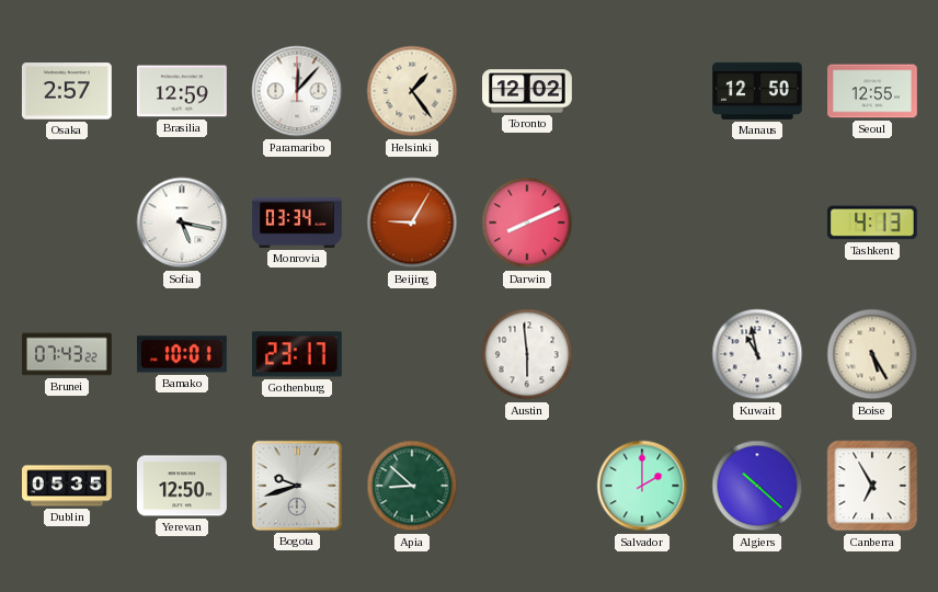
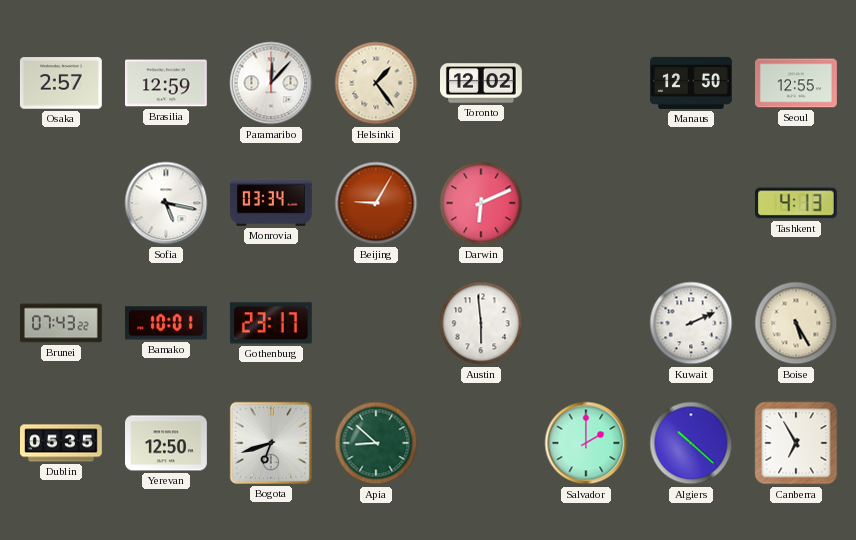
Darwin: 8:11 -> 6:11
Kuwait: 10:58 -> 2:11
Bogota: 9:42 -> 6:42
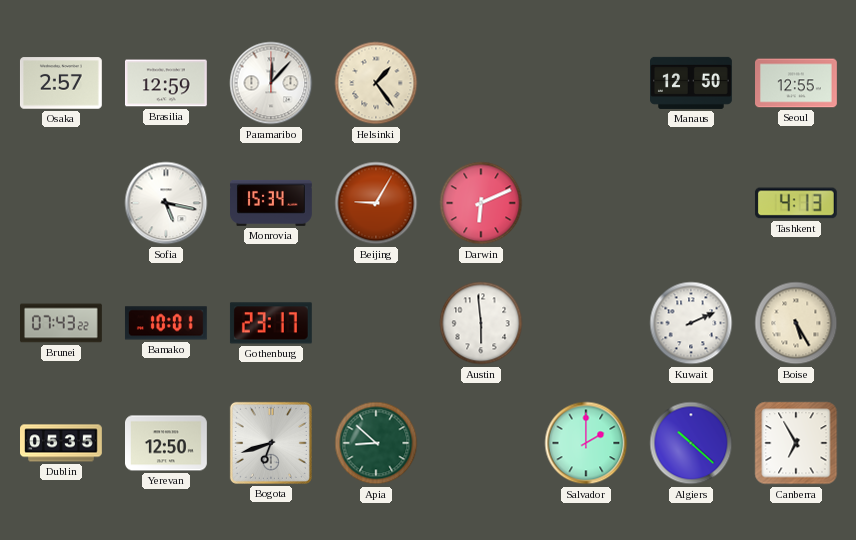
Toronto: 12:02 -> none
Monrovia: 03:34 -> 15:34
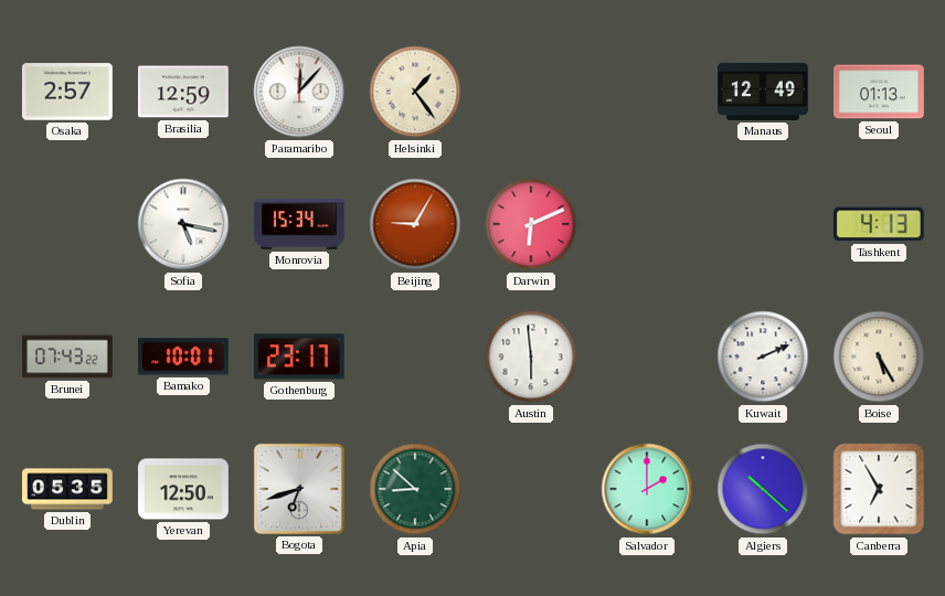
Manaus: 12:50 -> 12:49
Seoul: 12:55 -> 01:13
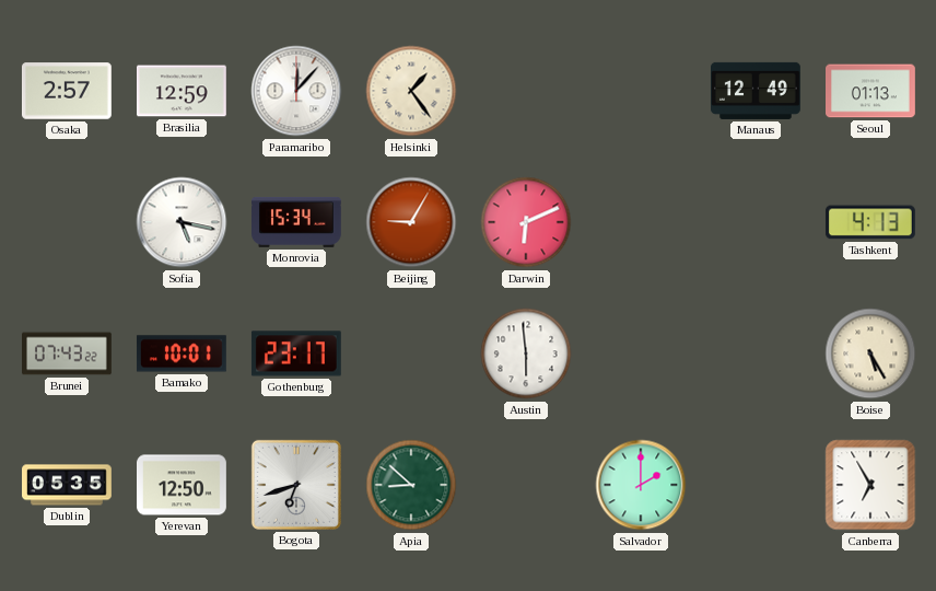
Kuwait: 2:11 -> none
Algiers: 10:22 -> none
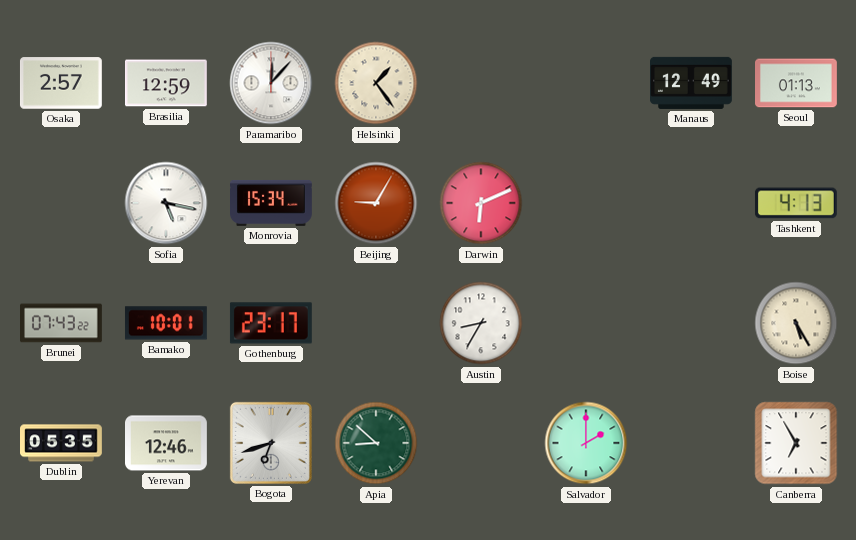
Austin: 5:59 -> 8:35
Yerevan: 12:50 -> 12:46
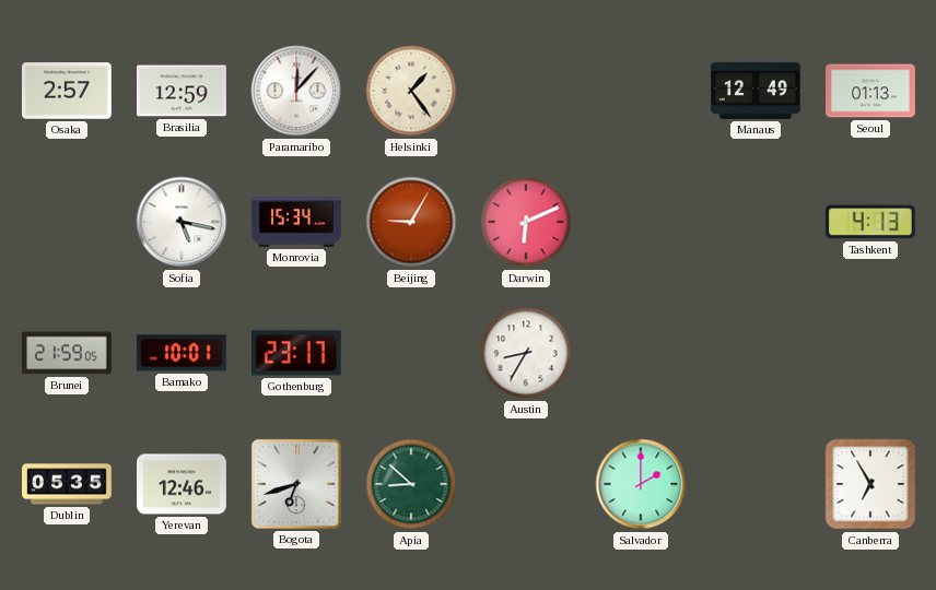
Brunei: 07:43 -> 21:59
Boise: 5:25 -> none
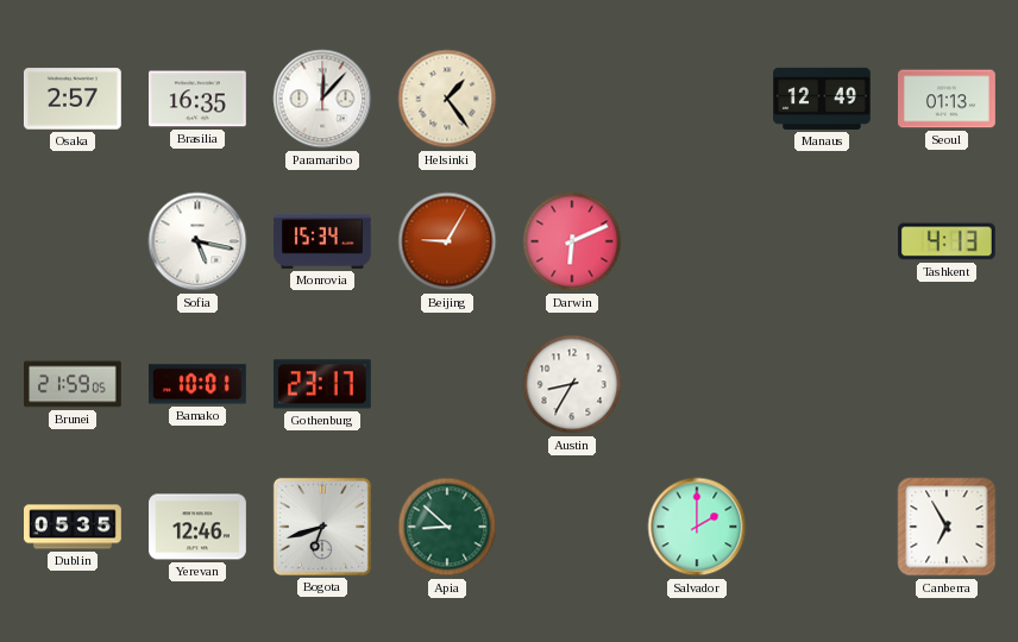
Brasilia: 12:59 -> 16:35
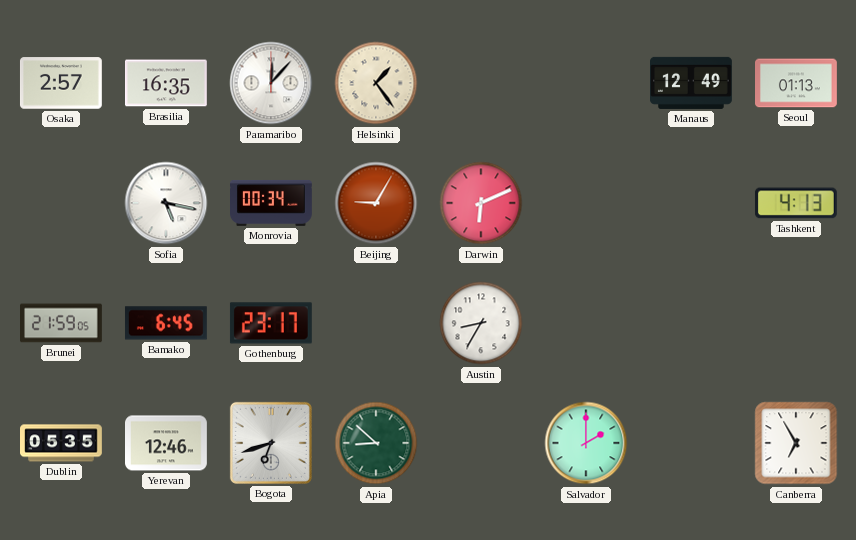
Monrovia: 15:34 -> 00:34
Bamako: 10:01 -> 6:45
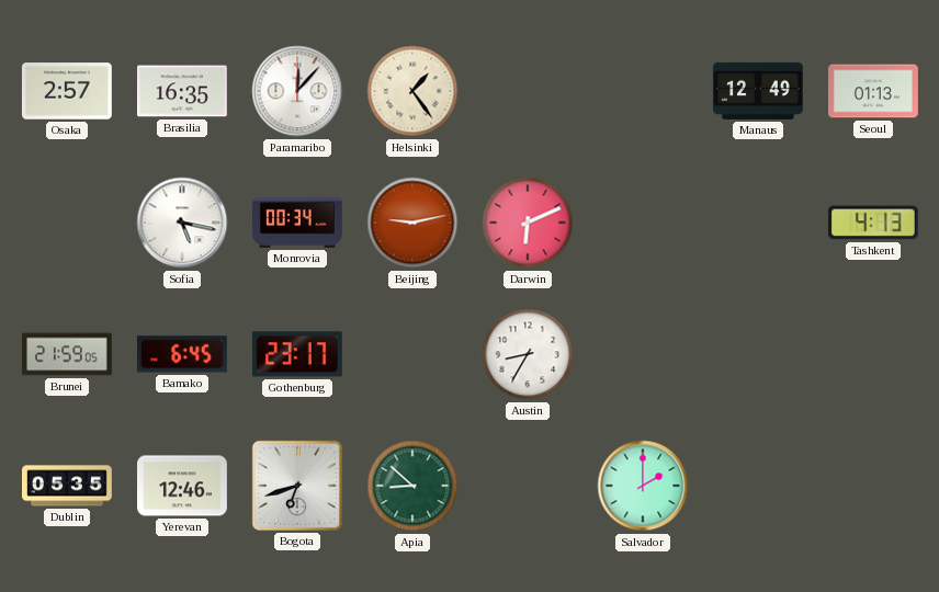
Beijing: 9:05 -> 9:13
Canberra: 6:55 -> none
